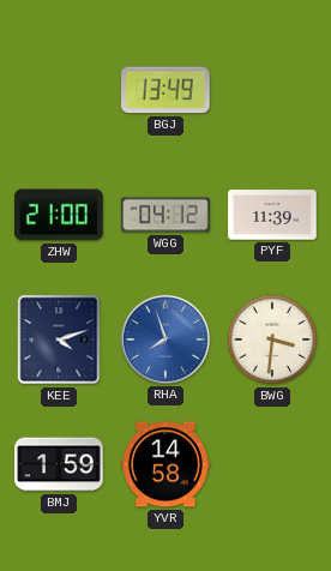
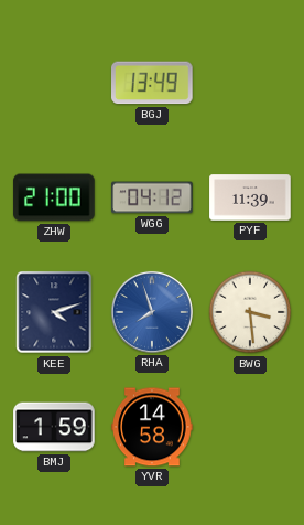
BWG: 3:31 -> 3:29
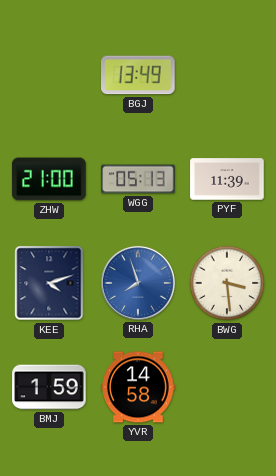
WGG: 04:12 -> 05:13
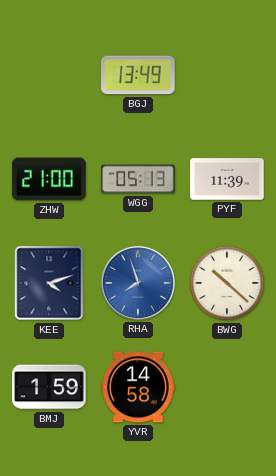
BWG: 3:29 -> 10:22
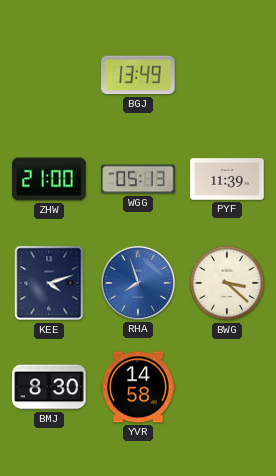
BWG: 10:22 -> 3:22
BMJ: 1:59 -> 8:30
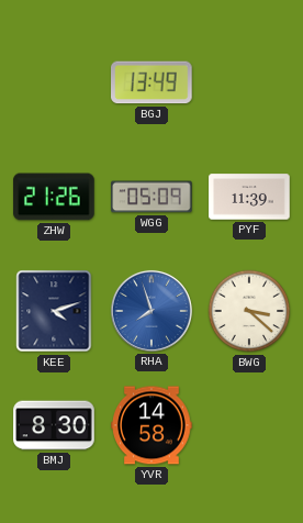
ZHW: 21:00 -> 21:26
WGG: 05:13 -> 05:09
